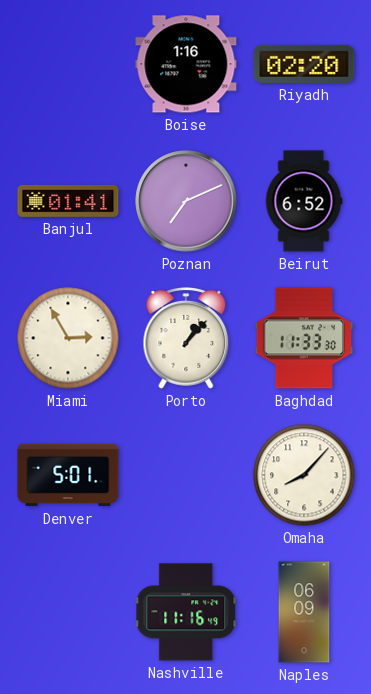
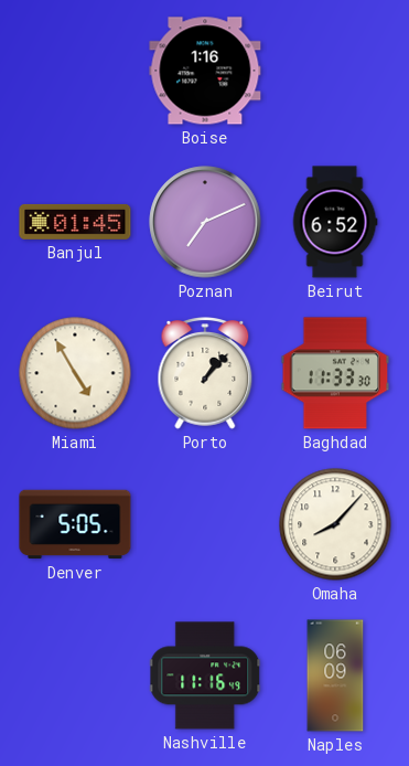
Riyadh: 02:20 -> none
Banjul: 01:41 -> 01:45
Miami: 2:55 -> 4:55
Denver: 5:01 -> 5:05
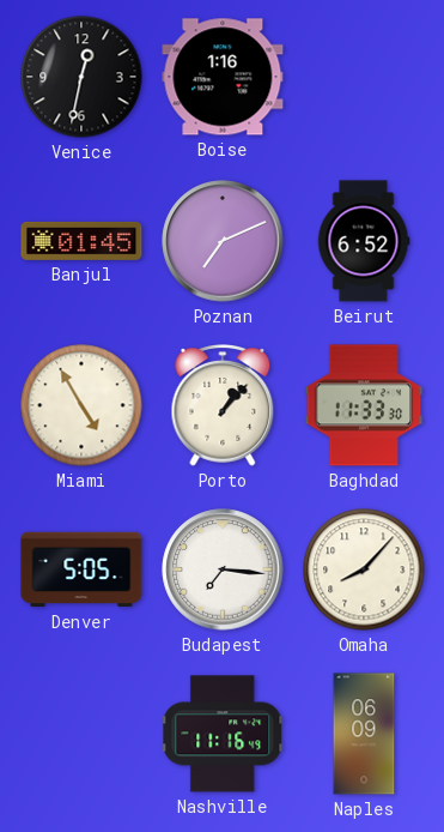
Venice: none -> 12:32
Budapest: none -> 7:16
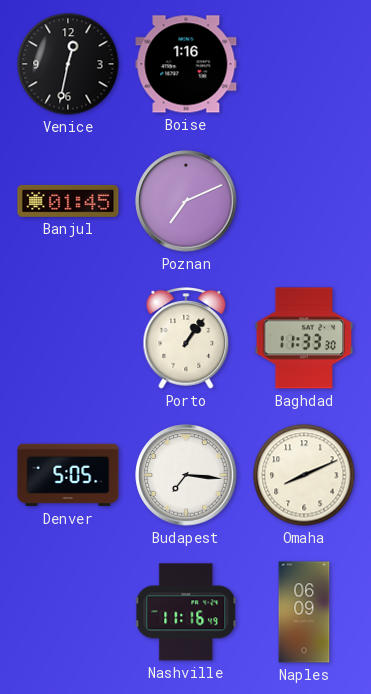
Beirut: 6:52 -> none
Miami: 4:55 -> none
Porto: 1:07 -> 1:06
Omaha: 8:07 -> 8:11
